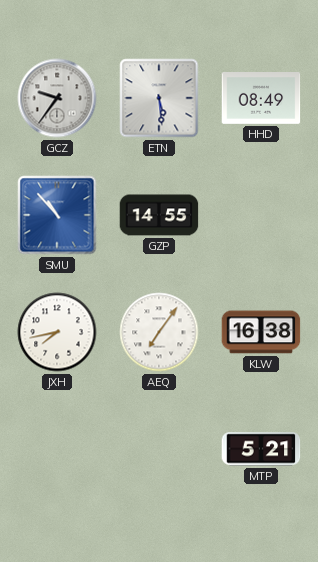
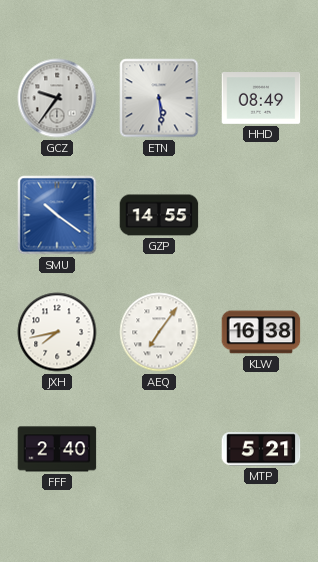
SMU: 10:53 -> 10:21
FFF: none -> 2:40
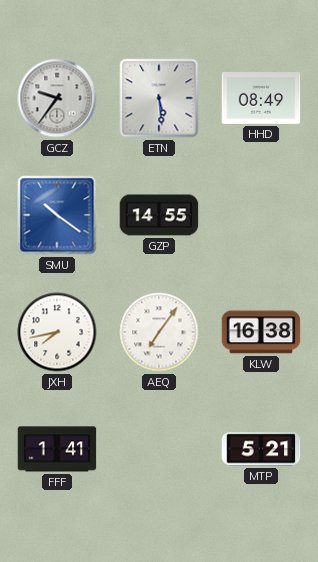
FFF: 2:40 -> 1:41
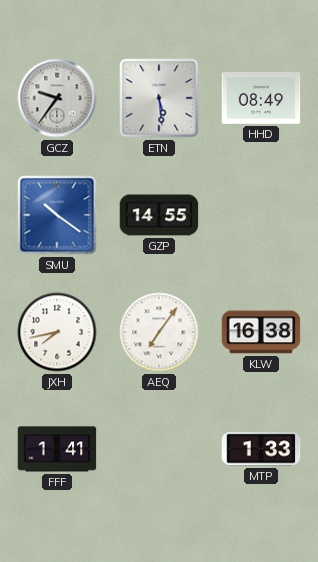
MTP: 5:21 -> 1:33
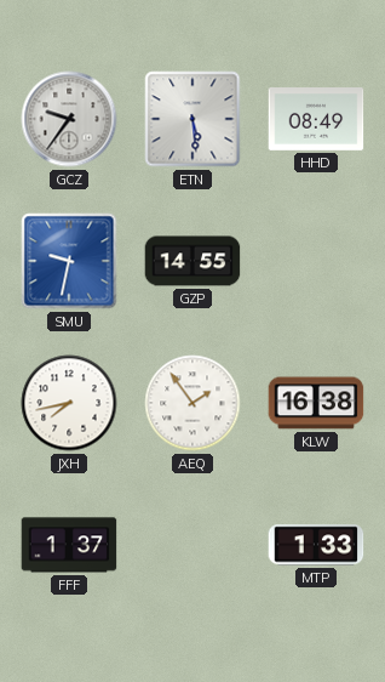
SMU: 10:21 -> 9:32
AEQ: 7:06 -> 1:54
FFF: 1:41 -> 1:37
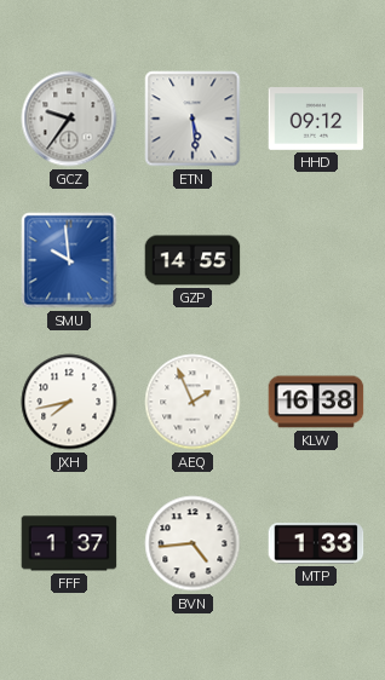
HHD: 08:49 -> 09:12
SMU: 9:32 -> 9:59
AEQ: 1:54 -> 1:56
BVN: none -> 4:44
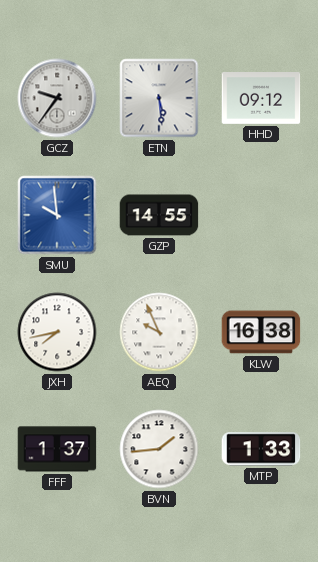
AEQ: 1:56 -> 9:56
BVN: 4:44 -> 1:44
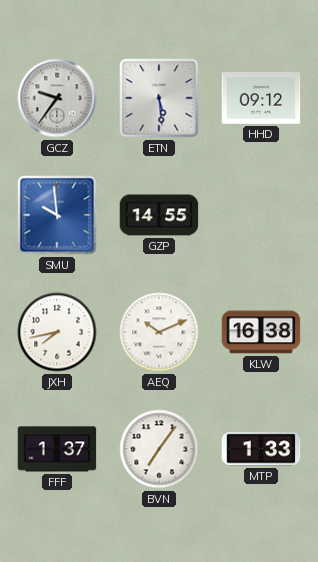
AEQ: 9:56 -> 10:11
BVN: 1:44 -> 7:06
